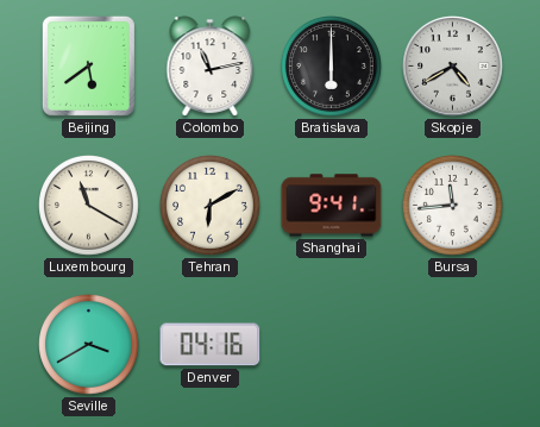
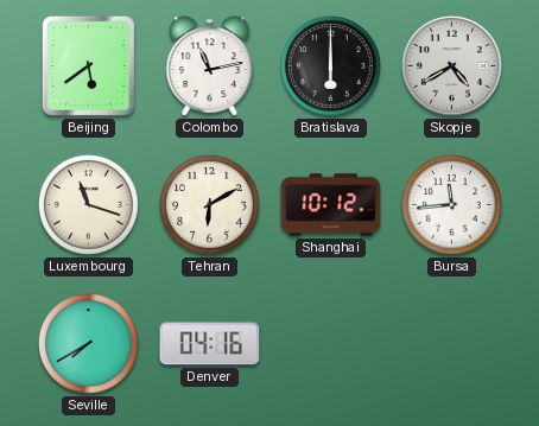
Luxembourg: 11:20 -> 11:18
Shanghai: 9:41 -> 10:12
Seville: 3:40 -> 7:40
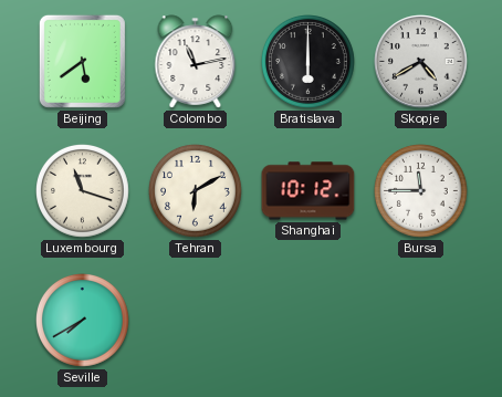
Bursa: 11:44 -> 11:45
Denver: 04:16 -> none
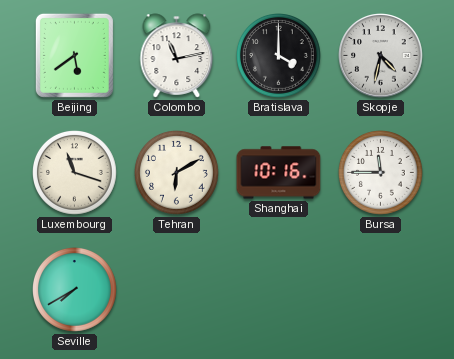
Bratislava: 6:00 -> 4:00
Skopje: 4:40 -> 4:32
Shanghai: 10:12 -> 10:16
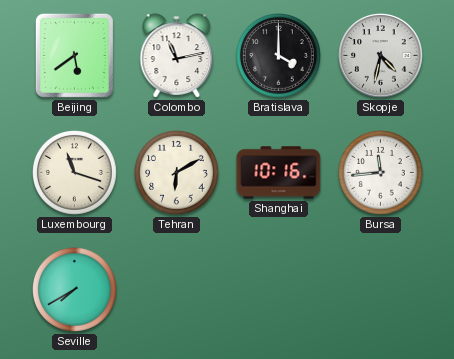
Bursa: 11:45 -> 11:44
